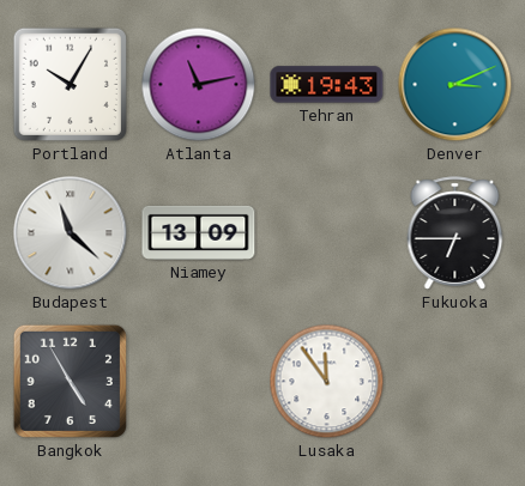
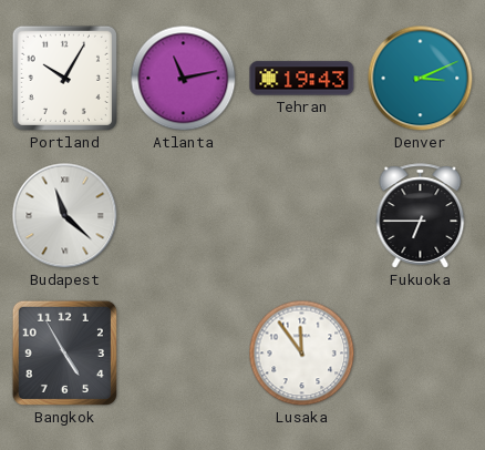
Niamey: 13:09 -> none
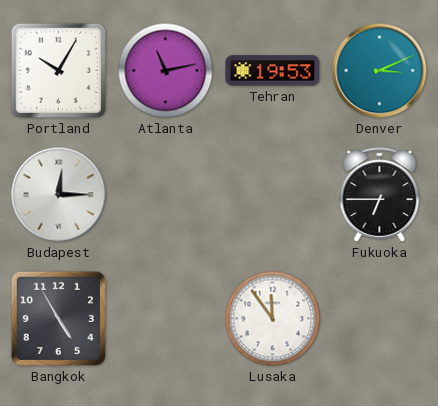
Tehran: 19:43 -> 19:53
Budapest: 11:22 -> 12:15
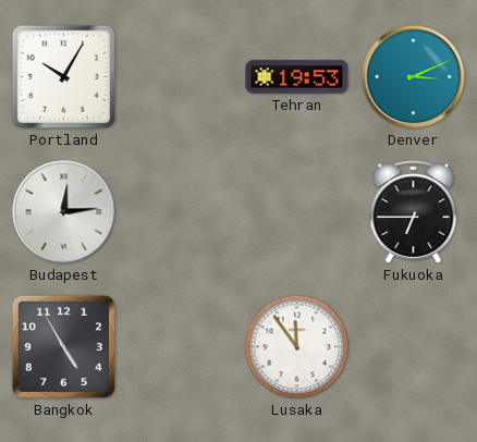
Atlanta: 11:13 -> none
Budapest: 12:15 -> 12:14
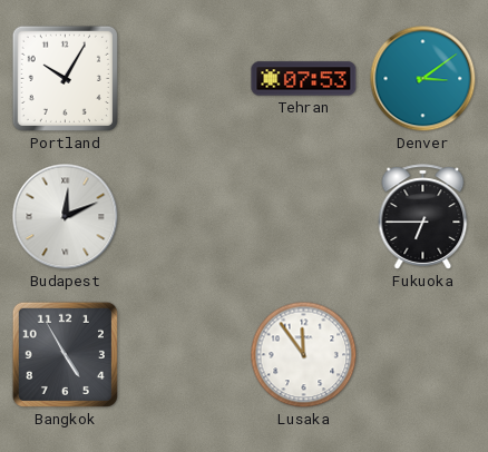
Tehran: 19:53 -> 07:53
Denver: 3:11 -> 3:09
Budapest: 12:14 -> 12:11
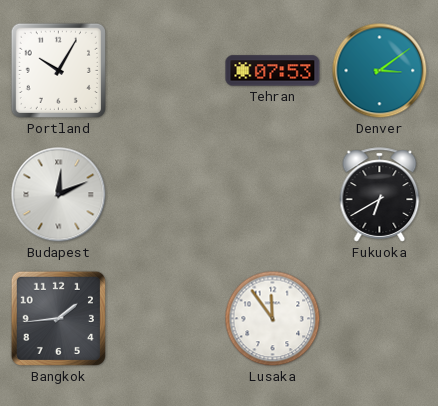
Fukuoka: 6:45 -> 6:40
Bangkok: 4:55 -> 1:44
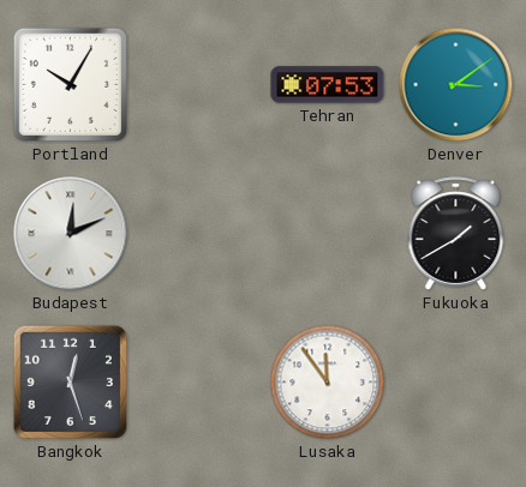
Fukuoka: 6:40 -> 1:40
Bangkok: 1:44 -> 12:27
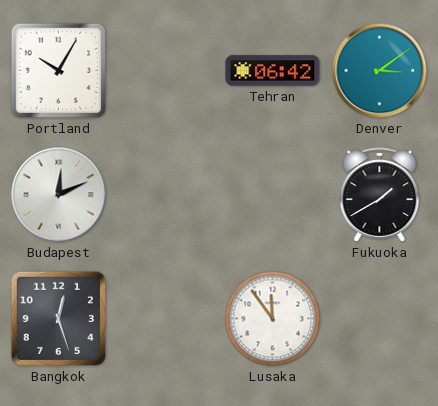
Tehran: 07:53 -> 06:42
